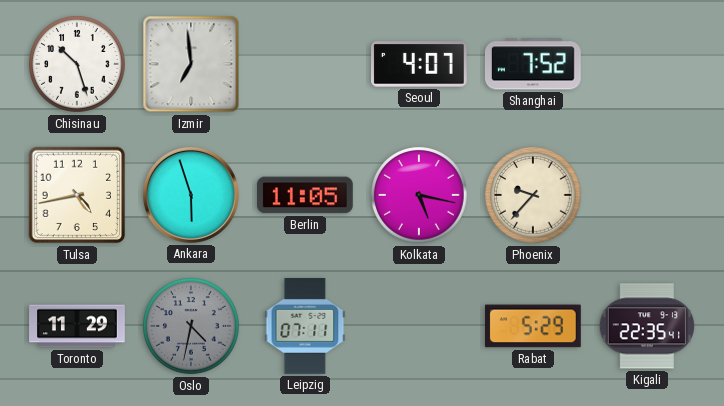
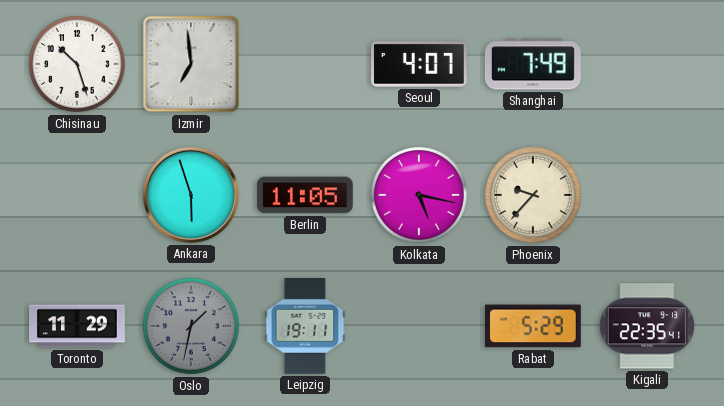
Shanghai: 7:52 -> 7:49
Tulsa: 4:43 -> none
Oslo: 4:32 -> 1:32
Leipzig: 07:11 -> 19:11
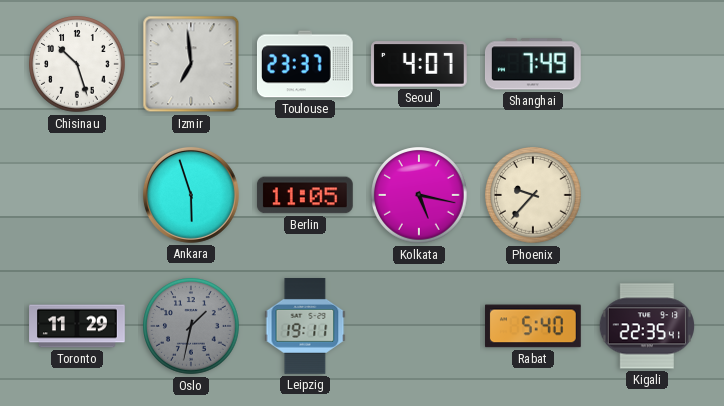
Toulouse: none -> 23:37
Rabat: 5:29 -> 5:40
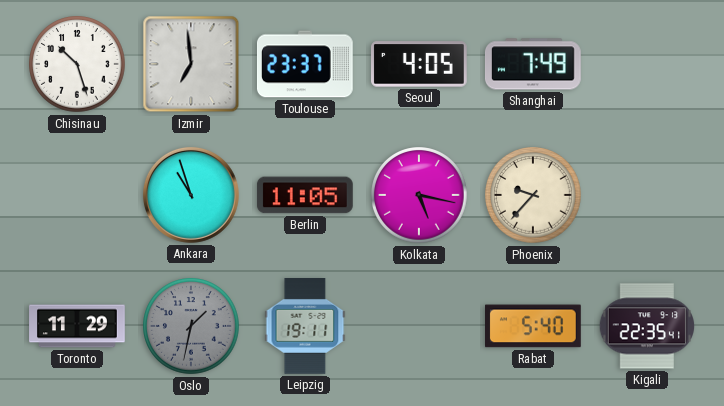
Seoul: 4:07 -> 4:05
Ankara: 5:57 -> 10:57
